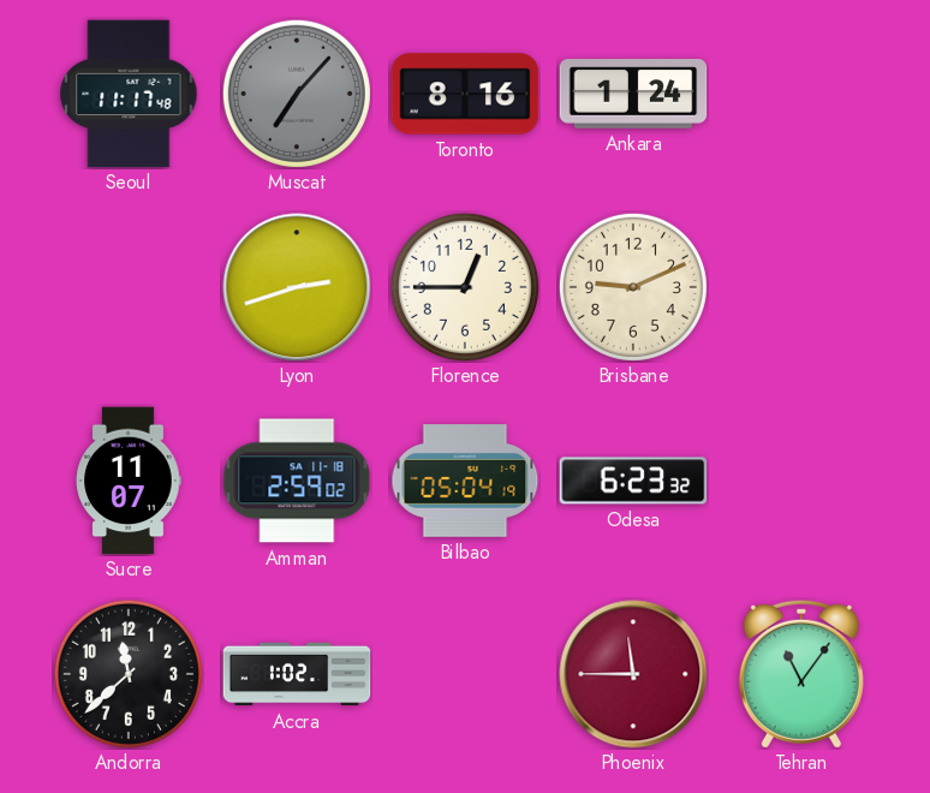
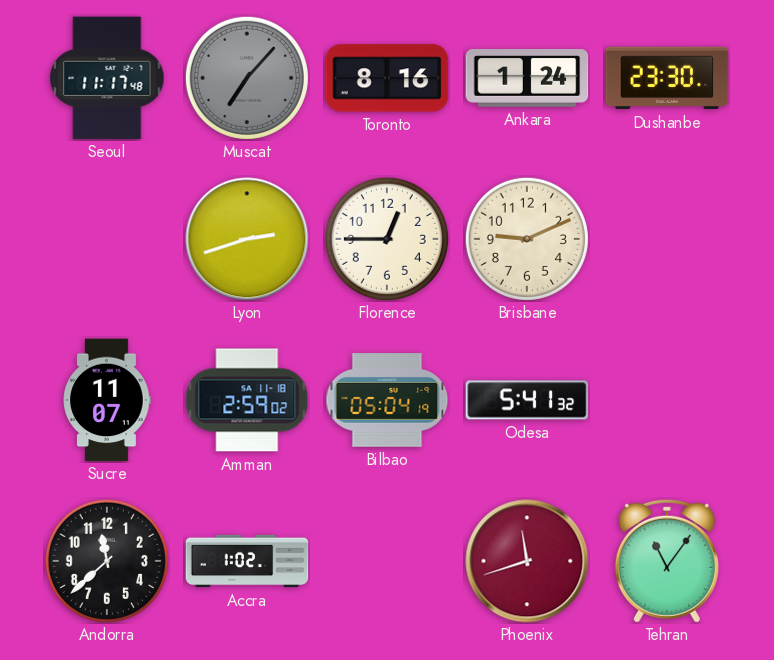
Dushanbe: none -> 23:30
Odesa: 6:23 -> 5:41
Phoenix: 11:45 -> 11:42
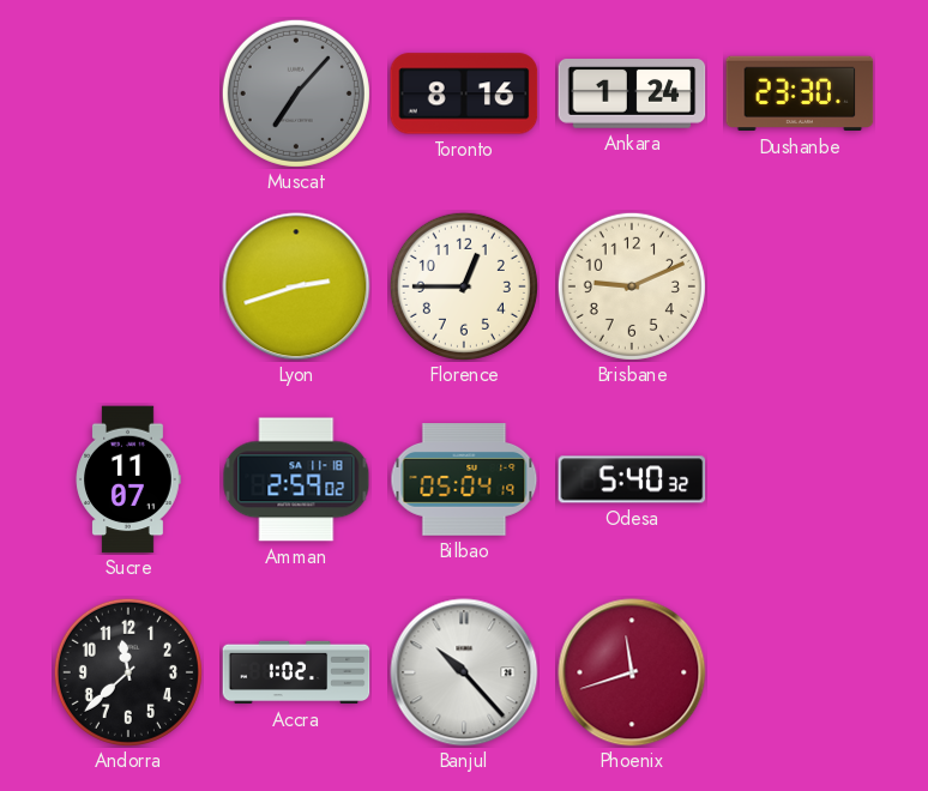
Seoul: 11:17 -> none
Odesa: 5:41 -> 5:40
Banjul: none -> 10:23
Tehran: 11:06 -> none
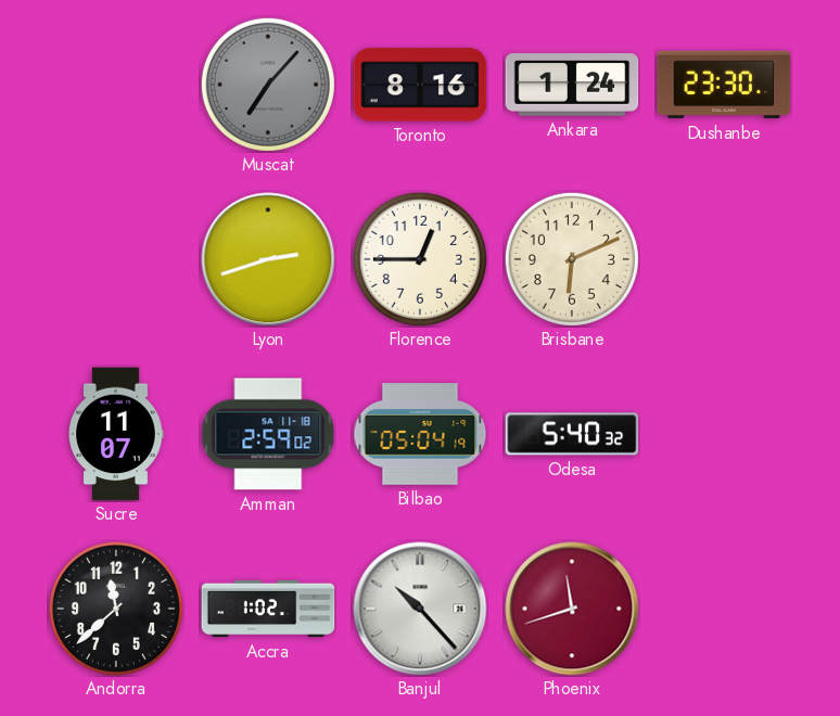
Brisbane: 9:11 -> 6:11
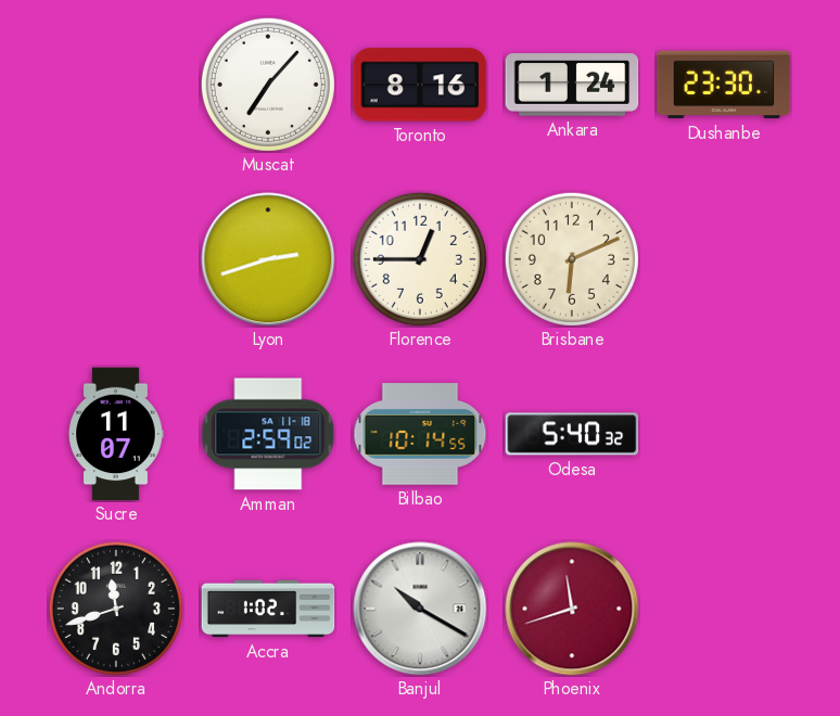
Muscat dial: grey -> white
Bilbao: 05:04 -> 10:14
Andorra: 11:38 -> 11:42
Banjul: 10:23 -> 10:20
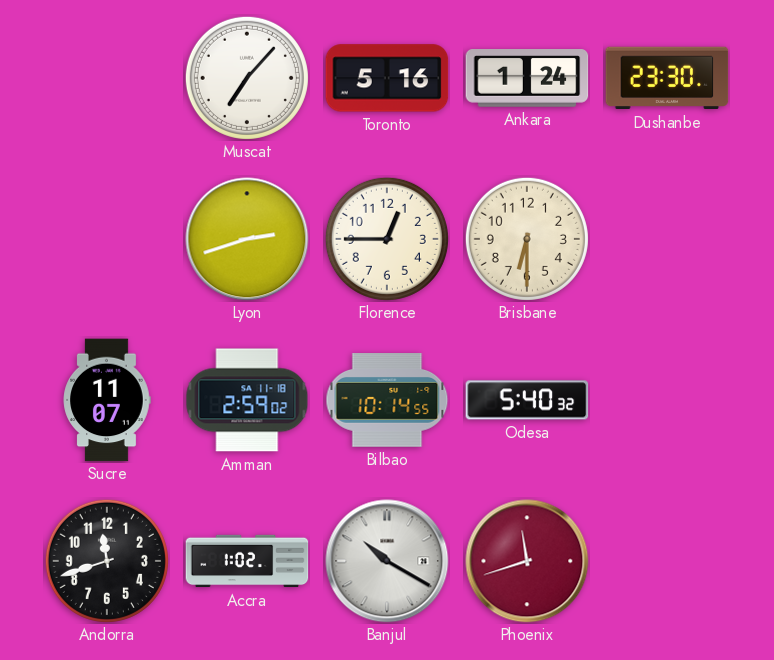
Toronto: 8:16 -> 5:16
Brisbane: 6:11 -> 6:30
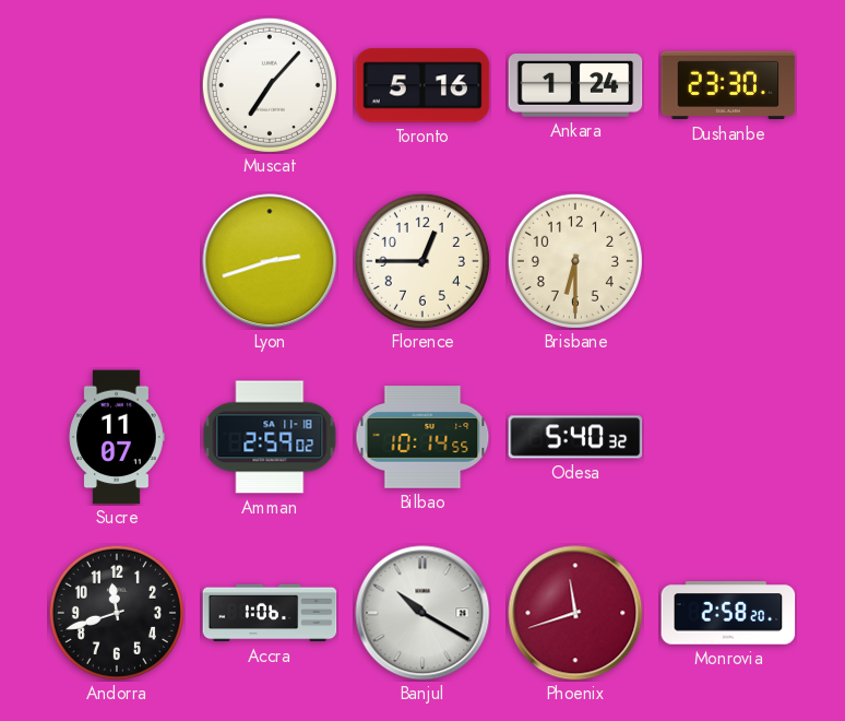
Accra: 1:02 -> 1:06
Monrovia: none -> 2:58
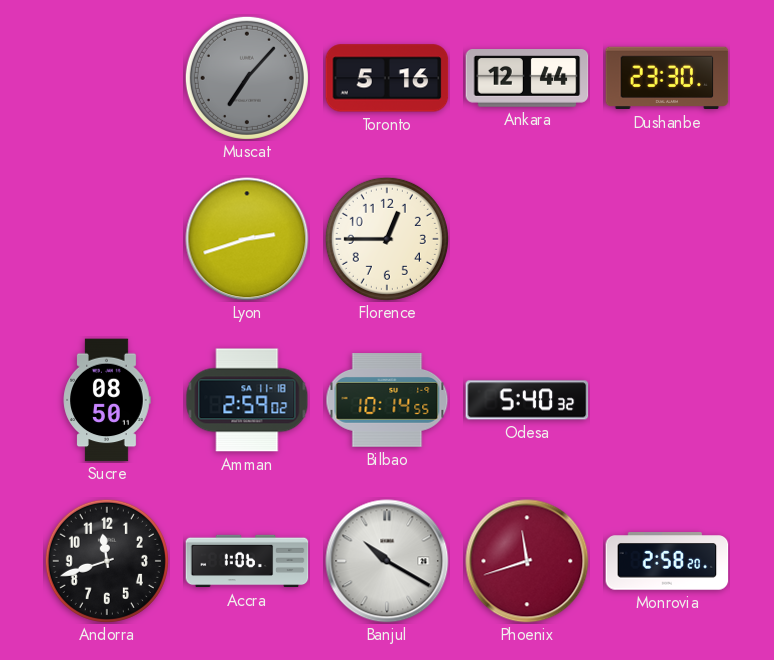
Muscat dial: white -> grey
Ankara: 1:24 -> 12:44
Brisbane: 6:30 -> none
Sucre: 11:07 -> 08:50
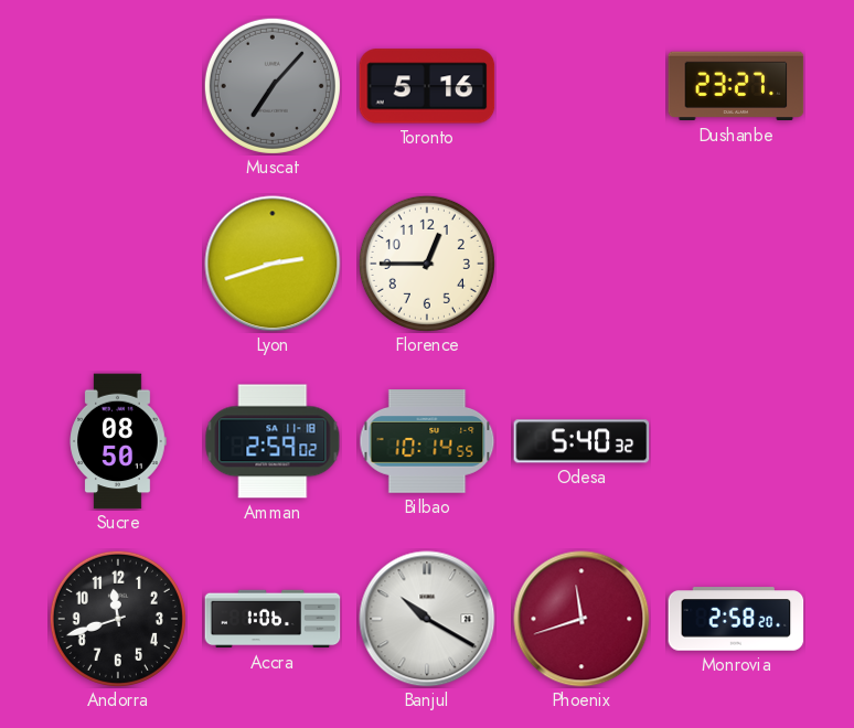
Ankara: 12:44 -> none
Dushanbe: 23:30 -> 23:27
